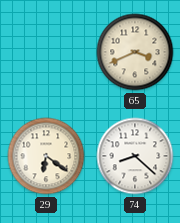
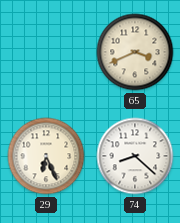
29: 6:21 -> 6:26
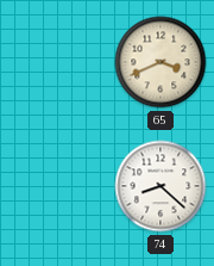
29: 6:26 -> none
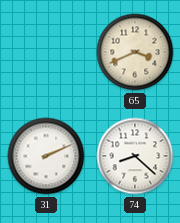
31: none -> 2:11
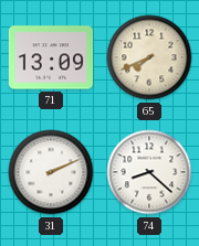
71: none -> 13:09
65: 3:41 -> 7:41
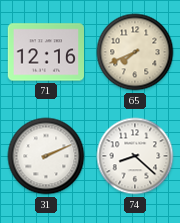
71: 13:09 -> 12:16
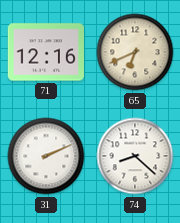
65: 7:41 -> 6:41
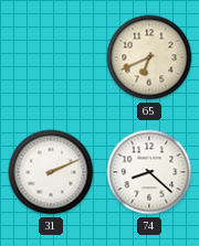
71: 12:16 -> none
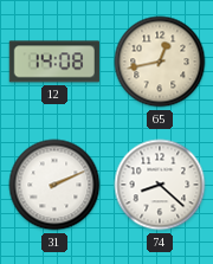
12: none -> 14:08
65: 6:41 -> 12:43
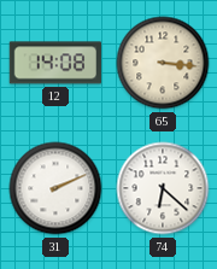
65: 12:43 -> 3:16
74: 8:22 -> 6:22
